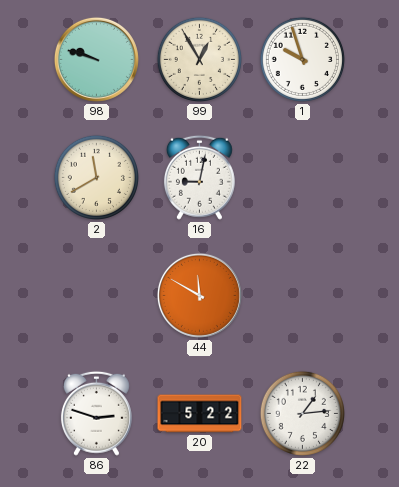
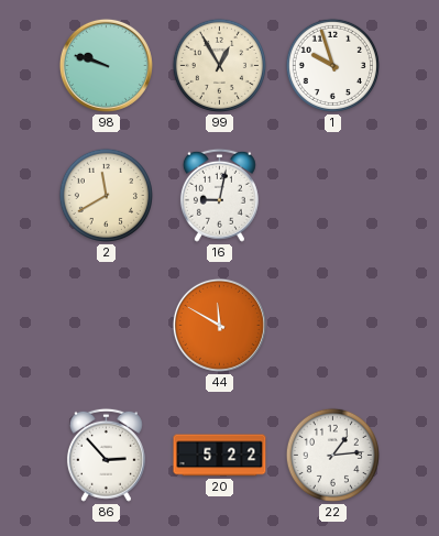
86: 2:48 -> 2:53
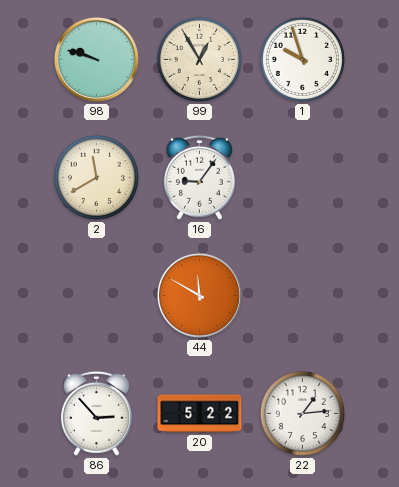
16: 9:02 -> 9:06
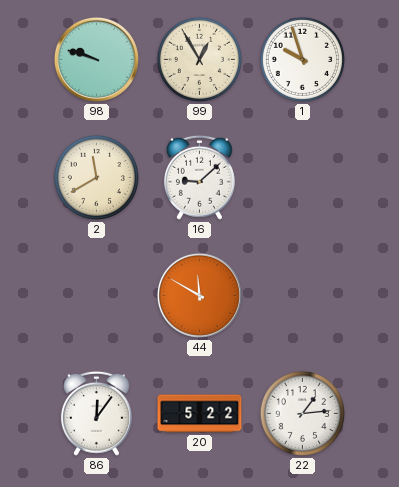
16: 9:06 -> 9:08
86: 2:53 -> 12:06
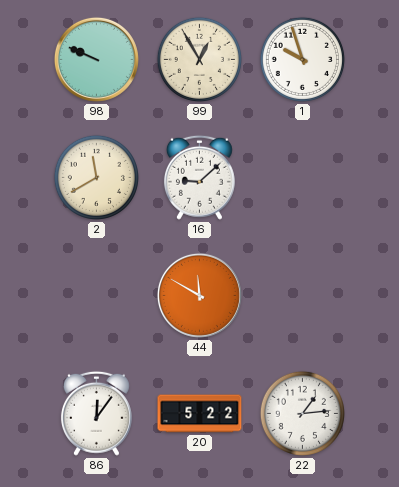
98: 9:48 -> 9:49
